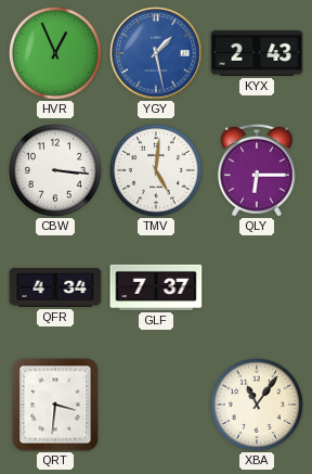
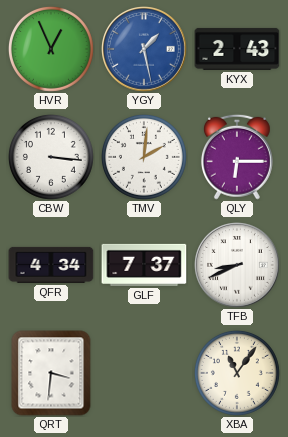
TMV: 5:01 -> 2:01
TFB: none -> 8:41
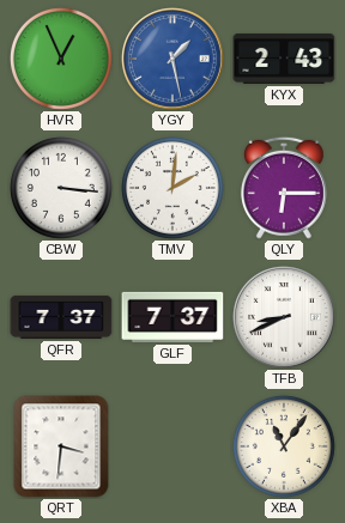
QFR: 4:34 -> 7:37
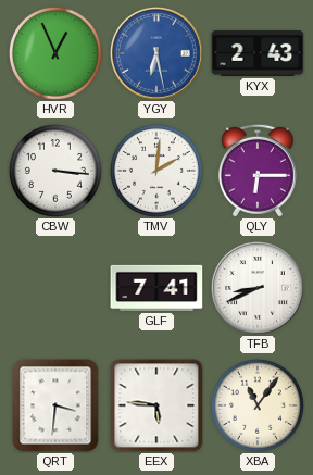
YGY: 1:28 -> 6:28
QFR: 7:37 -> none
GLF: 7:37 -> 7:41
EEX: none -> 5:46
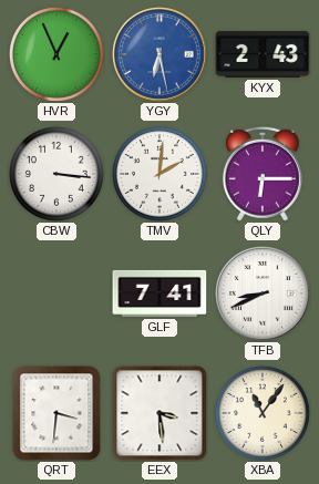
EEX: 5:46 -> 3:29
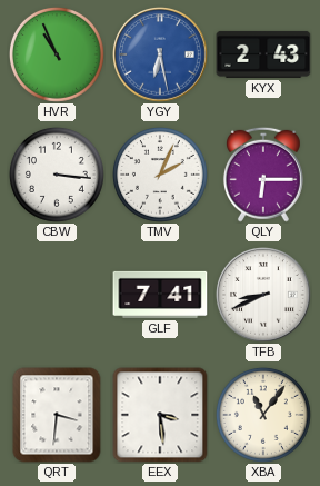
HVR: 12:56 -> 10:56
TMV: 2:01 -> 2:04
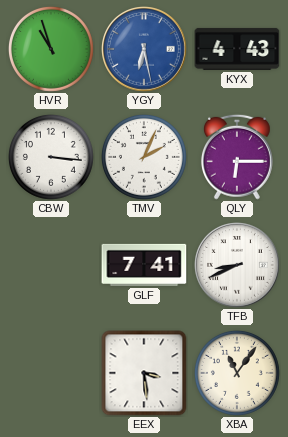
HVR: 10:56 -> 10:57
KYX: 2:43 -> 4:43
QRT: 3:31 -> none
